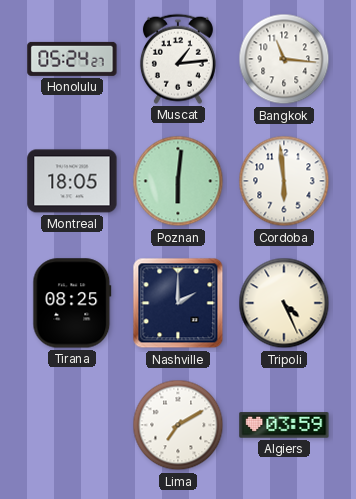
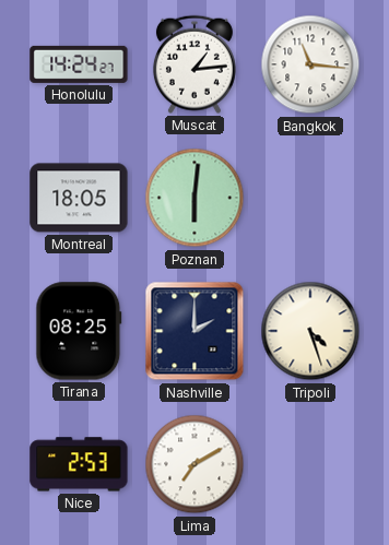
Honolulu: 05:24 -> 14:24
Cordoba: 5:59 -> none
Tripoli: 4:26 -> 4:27
Nice: none -> 2:53
Algiers: 03:59 -> none
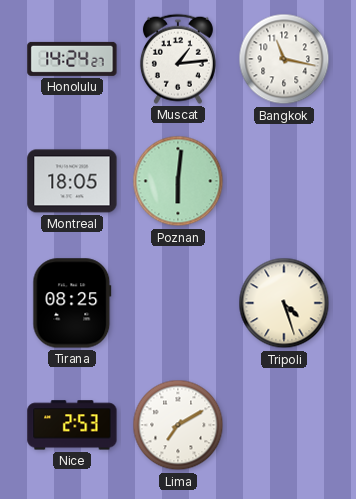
Bangkok: 11:16 -> 11:17
Nashville: 2:00 -> none
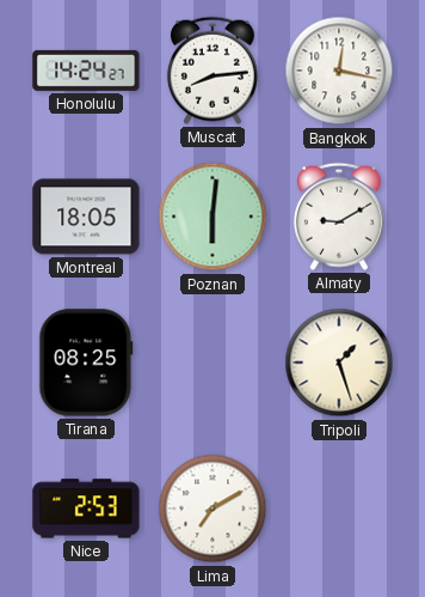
Muscat: 1:14 -> 8:14
Bangkok: 11:17 -> 12:17
Almaty: none -> 9:10
Tripoli: 4:27 -> 1:27
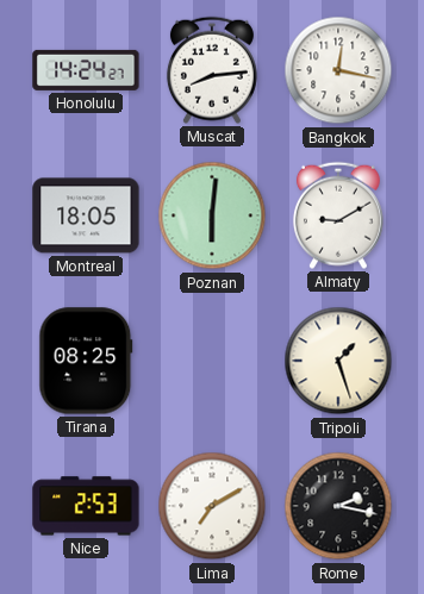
Rome: none -> 2:17
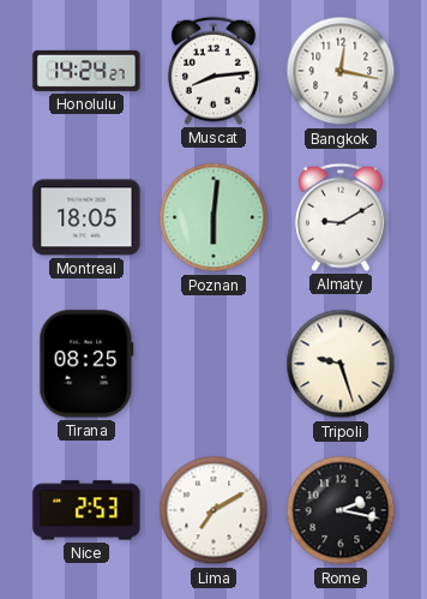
Tripoli: 1:27 -> 9:27
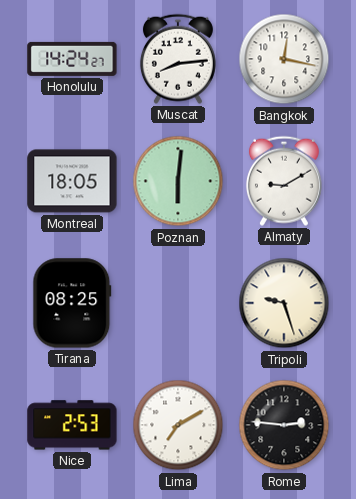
Rome: 2:17 -> 2:46
